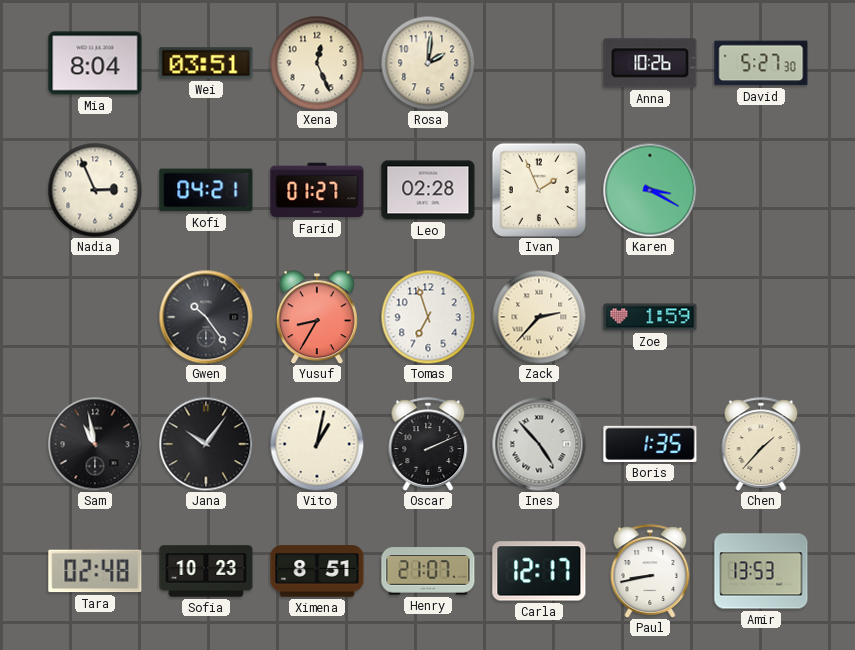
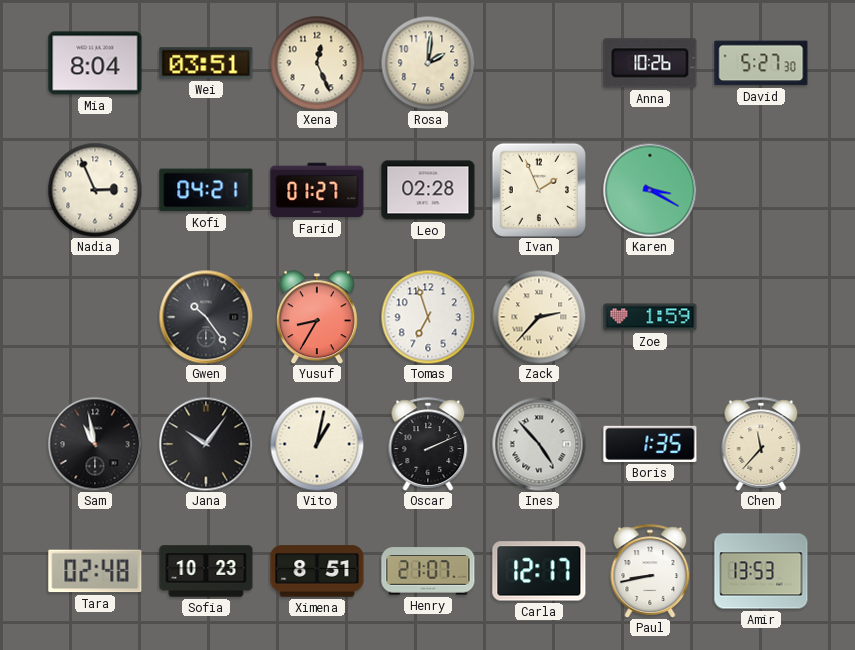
Chen: 1:37 -> 11:37
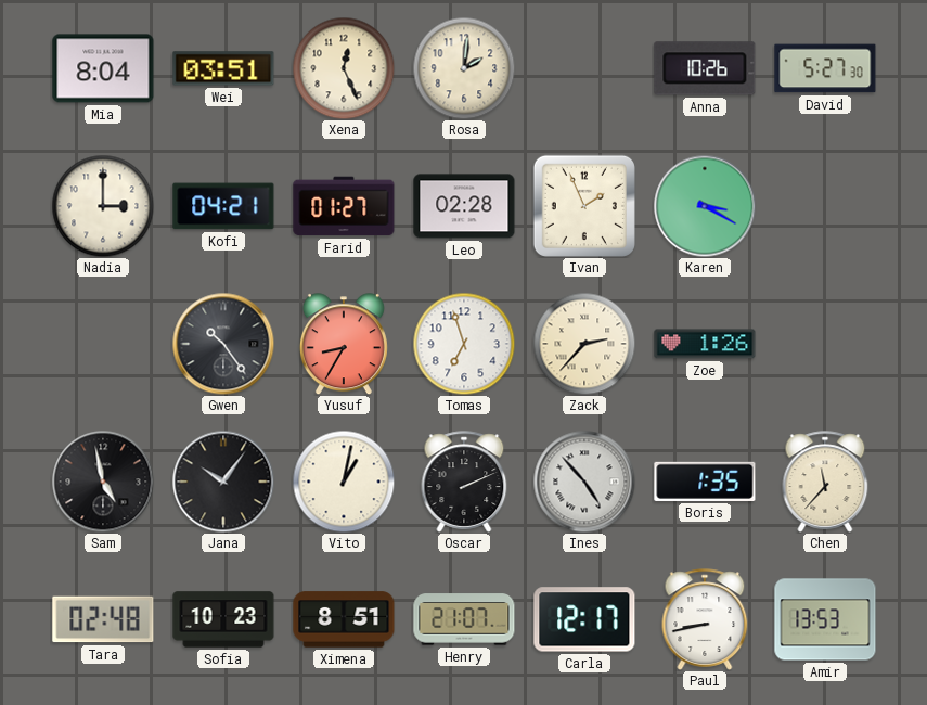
Nadia: 2:56 -> 3:00
Zoe: 1:59 -> 1:26
Sam: 10:58 -> 4:58
